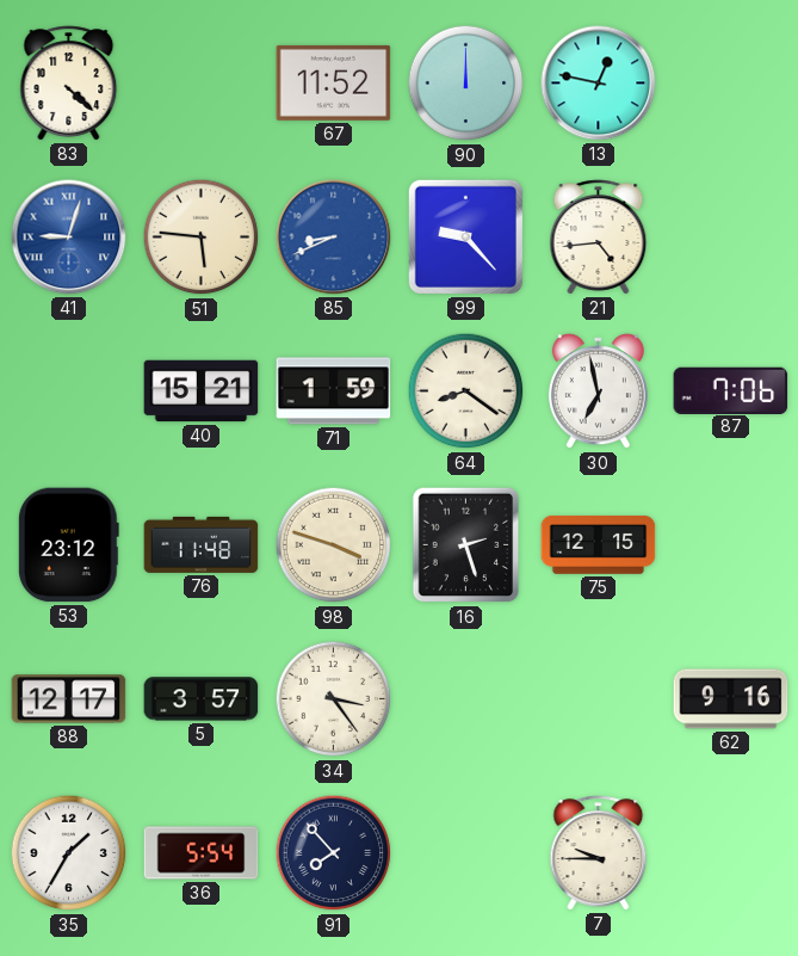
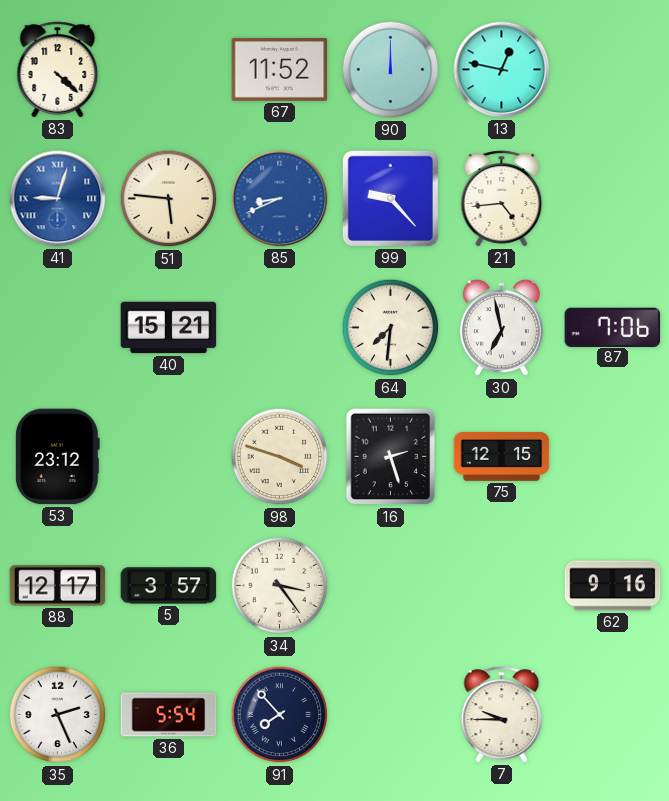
71: 1:59 -> none
64: 8:21 -> 7:31
76: 11:48 -> none
35: 1:35 -> 2:26
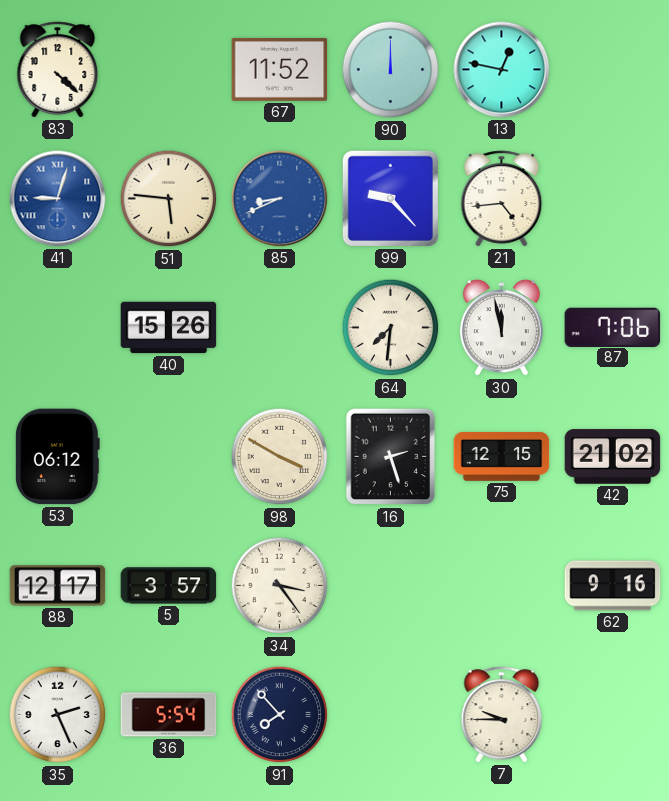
40: 15:21 -> 15:26
30: 6:58 -> 11:58
53: 23:12 -> 06:12
98: 3:48 -> 3:50
42: none -> 21:02
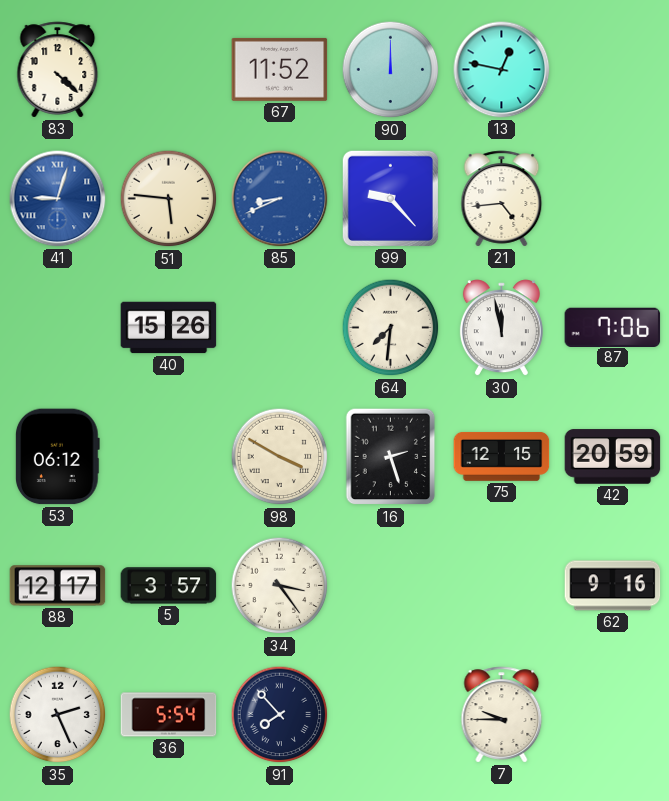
42: 21:02 -> 20:59
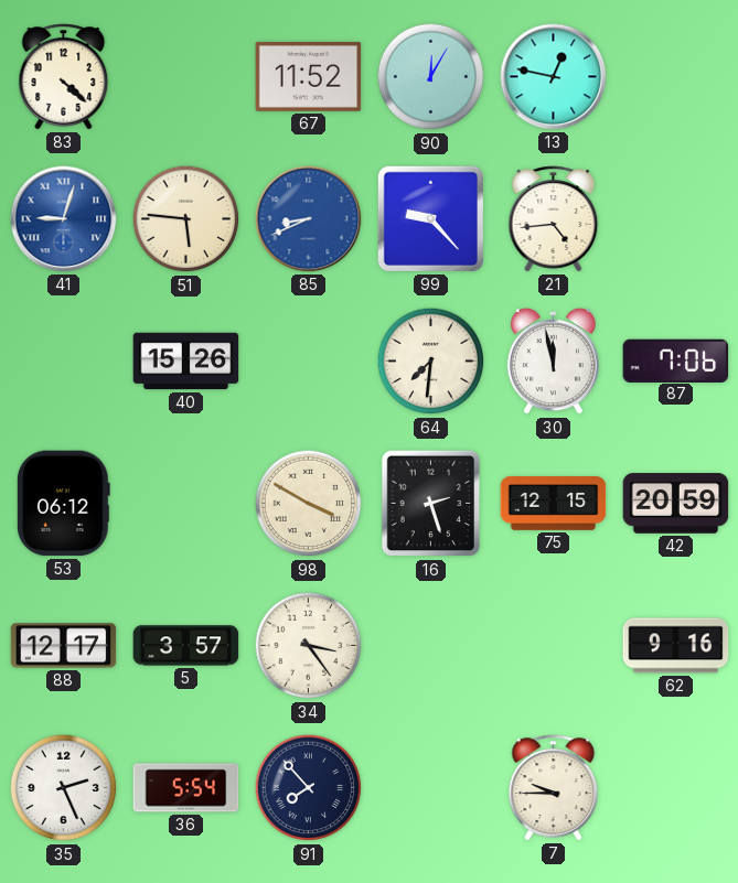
90: 12:00 -> 12:05
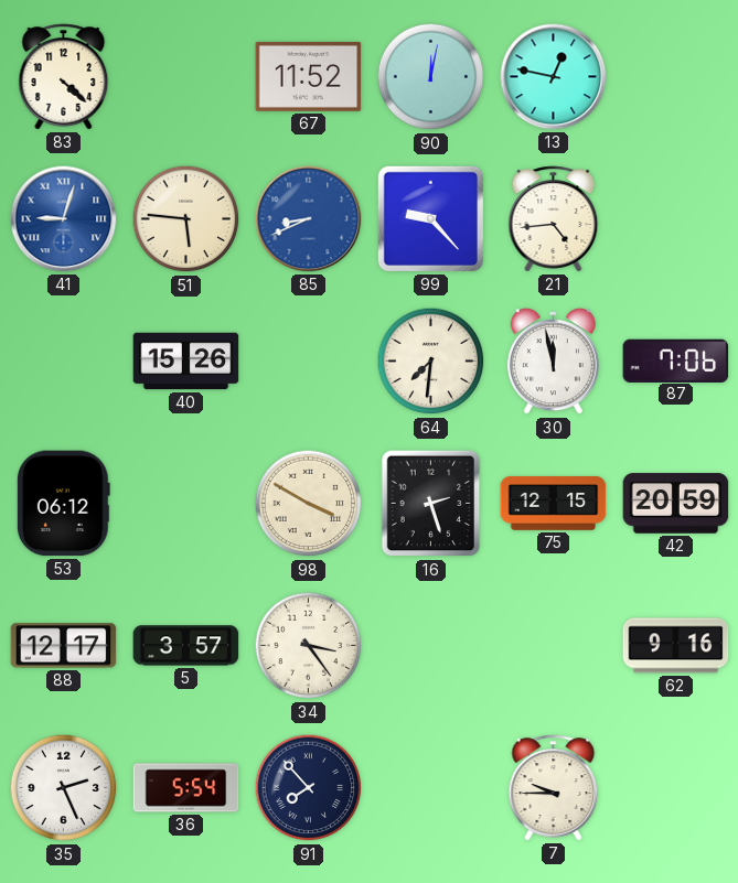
90: 12:05 -> 12:02
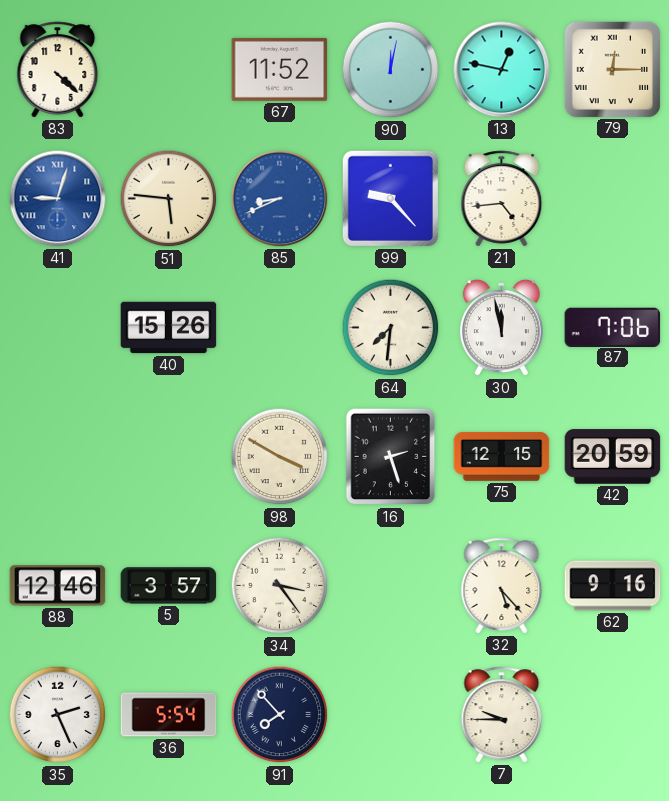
79: none -> 12:15
53: 06:12 -> none
88: 12:17 -> 12:46
32: none -> 5:23
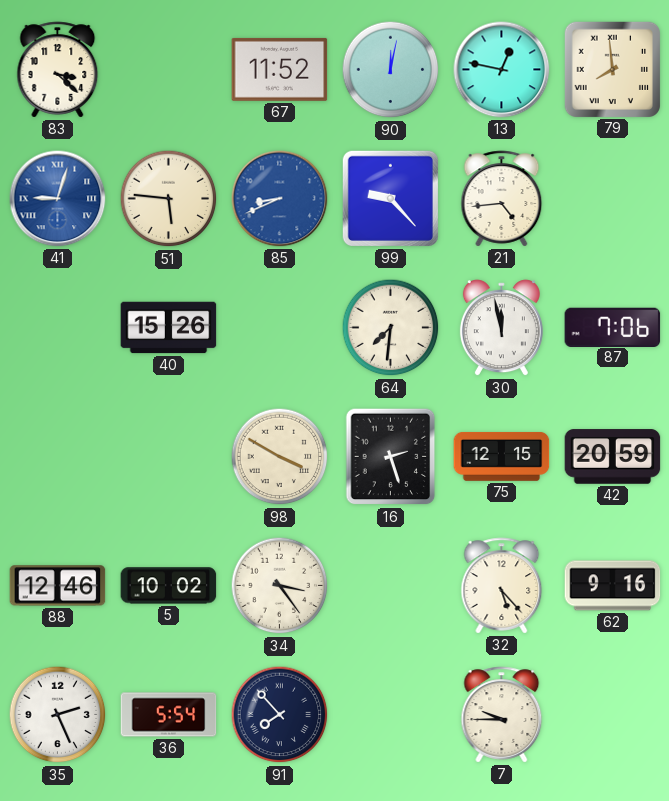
83: 4:22 -> 3:22
79: 12:15 -> 7:59
5: 3:57 -> 10:02
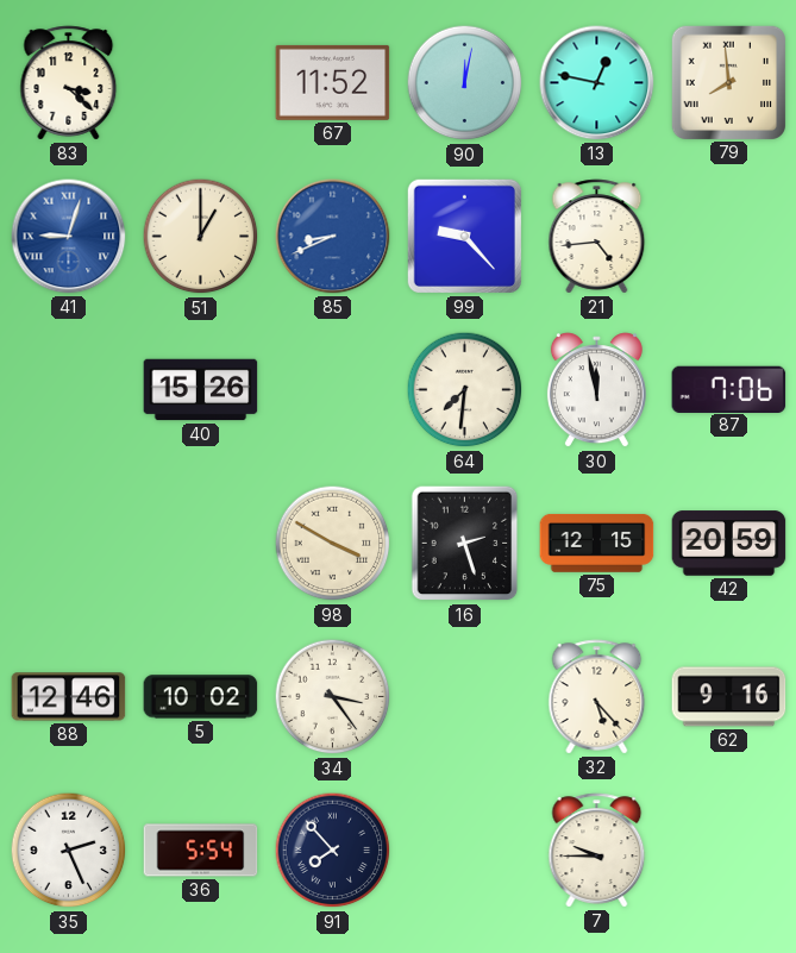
51: 5:46 -> 1:00
